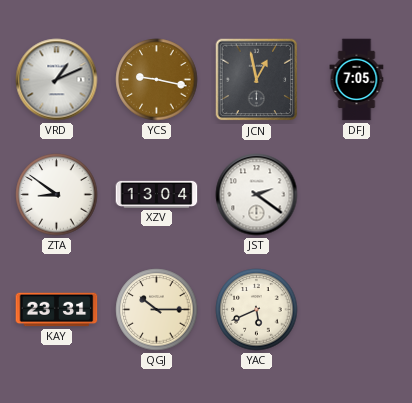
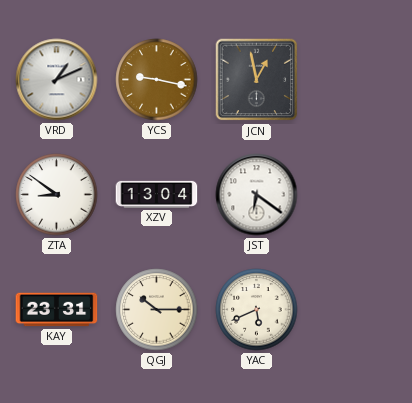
DFJ: 7:05 -> none
JST: 2:21 -> 6:21
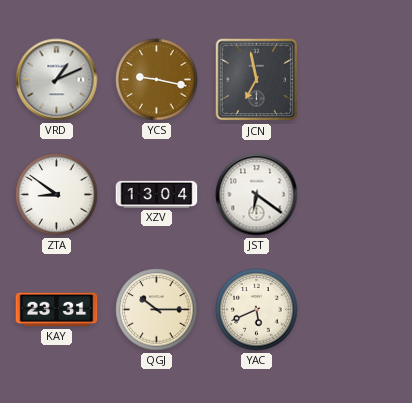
JCN: 12:58 -> 6:58
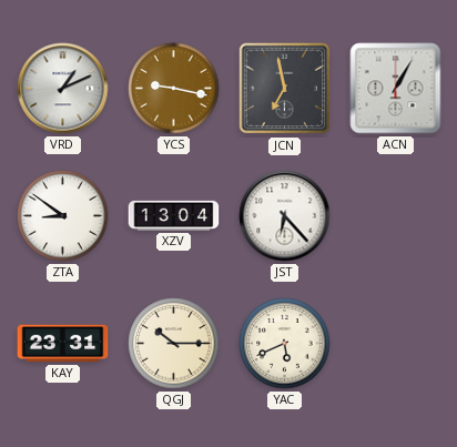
ACN: none -> 1:05
JST: 6:21 -> 6:23
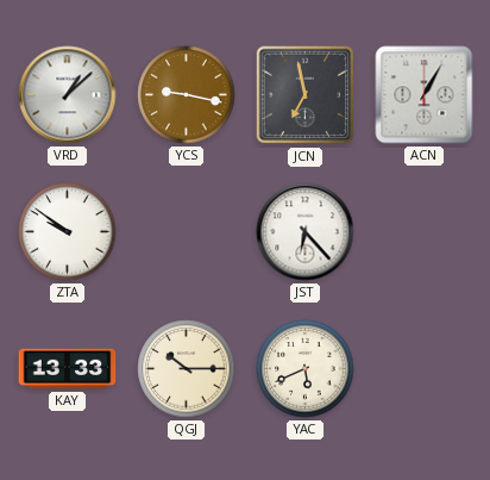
VRD: 1:11 -> 1:08
ZTA: 8:51 -> 9:51
XZV: 13:04 -> none
KAY: 23:31 -> 13:33
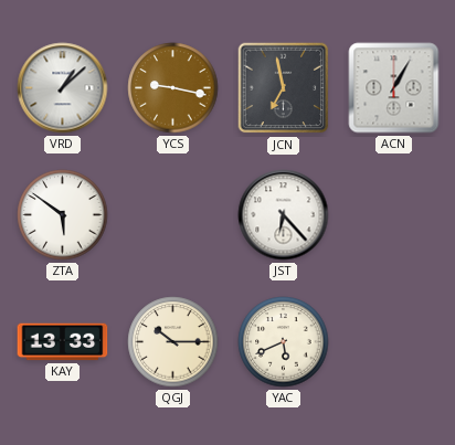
ZTA: 9:51 -> 5:51
